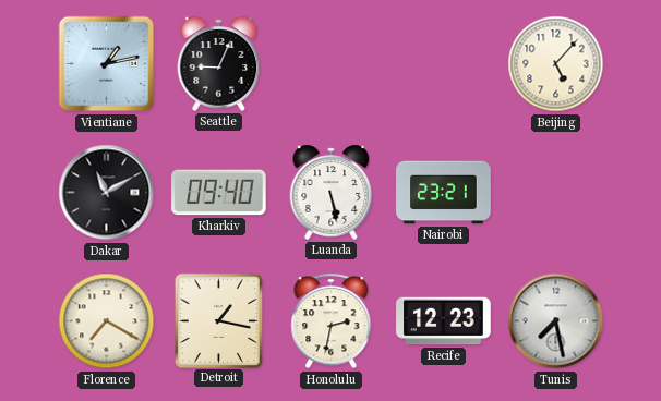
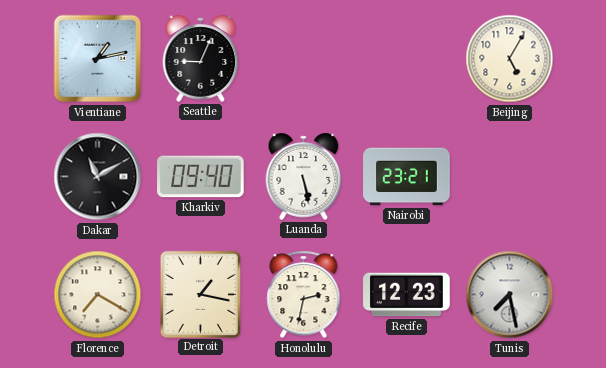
Beijing: 5:07 -> 5:05
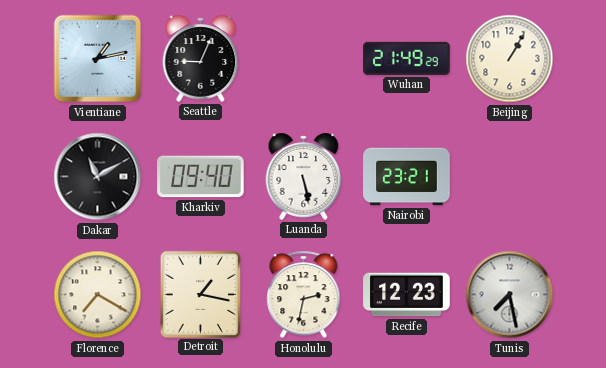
Wuhan: none -> 21:49
Beijing: 5:05 -> 1:05
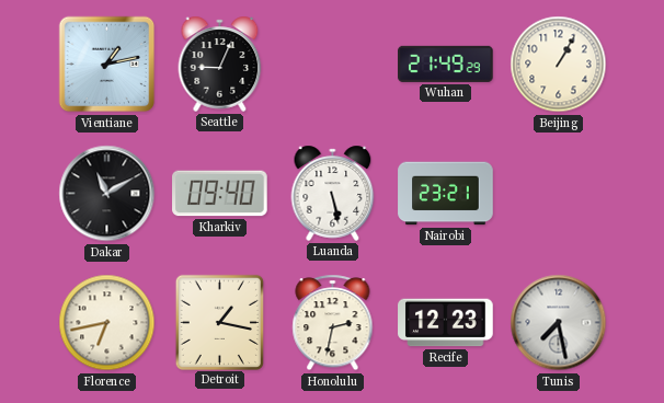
Florence: 7:20 -> 6:43
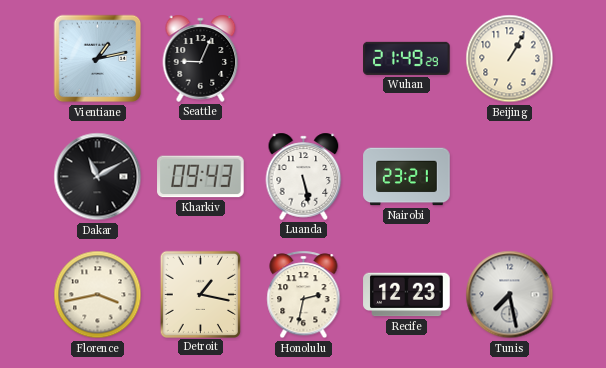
Kharkiv: 09:40 -> 09:43
Florence: 6:43 -> 3:43
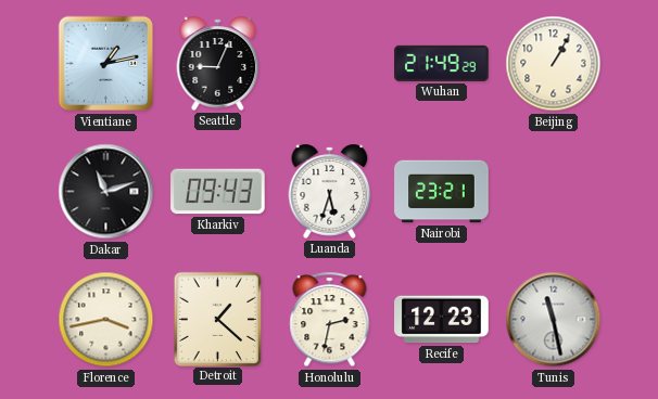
Dakar: 11:10 -> 11:12
Luanda: 5:28 -> 5:33
Detroit: 1:17 -> 1:22
Tunis: 7:28 -> 11:28
